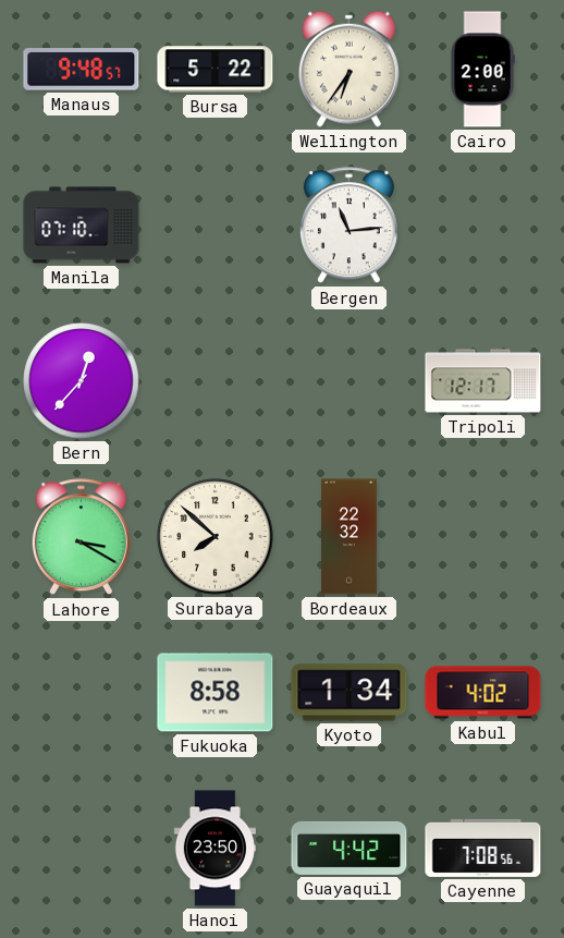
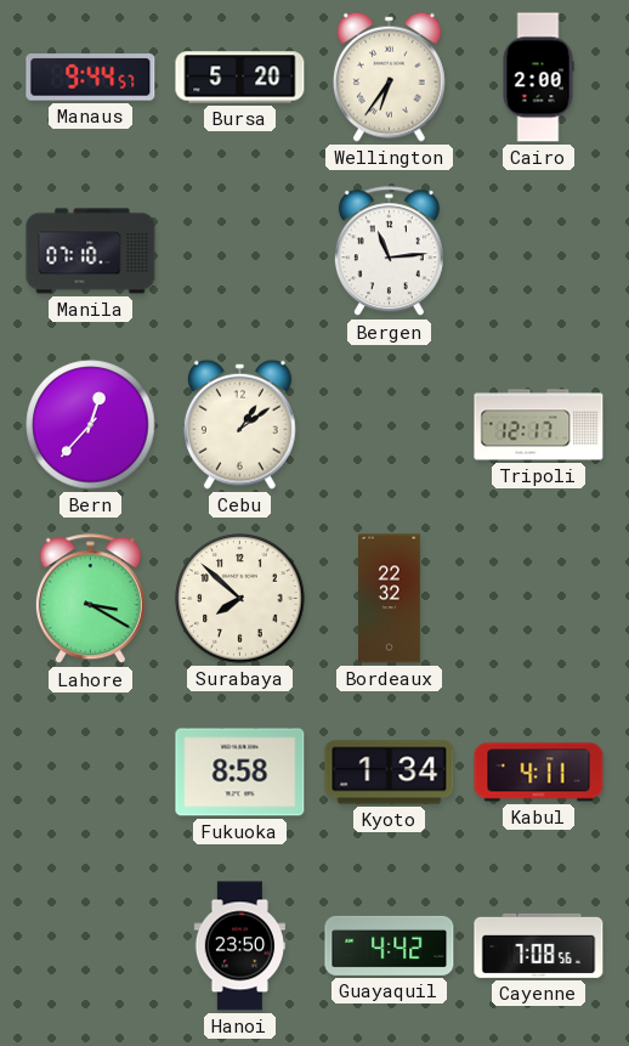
Manaus: 9:48 -> 9:44
Bursa: 5:22 -> 5:20
Cebu: none -> 1:09
Kabul: 4:02 -> 4:11
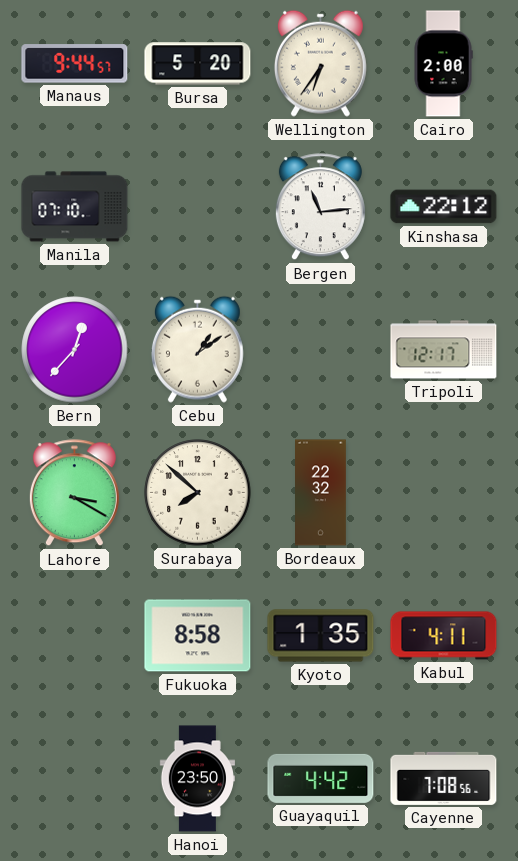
Kinshasa: none -> 22:12
Kyoto: 1:34 -> 1:35
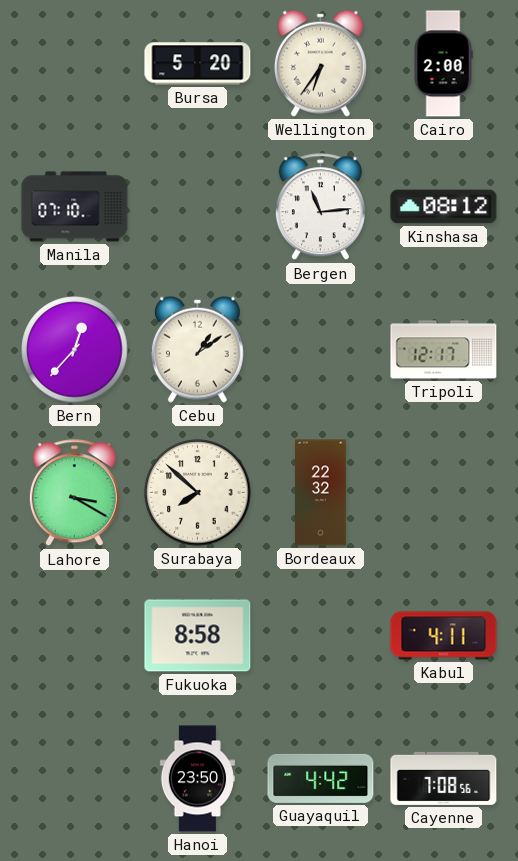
Manaus: 9:44 -> none
Kinshasa: 22:12 -> 08:12
Kyoto: 1:35 -> none
